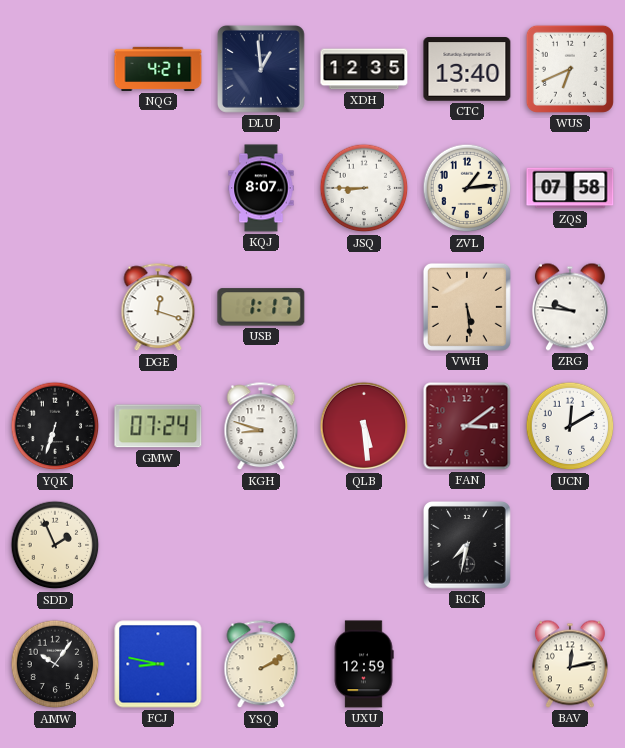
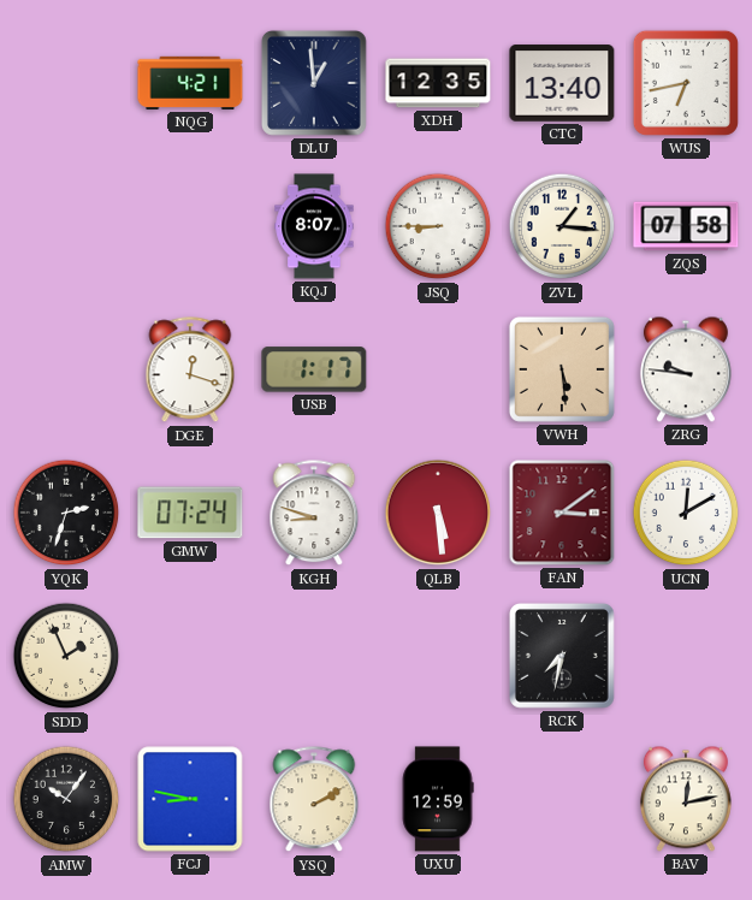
WUS: 6:41 -> 6:43
ZVL: 1:14 -> 1:16
YQK: 6:33 -> 2:33
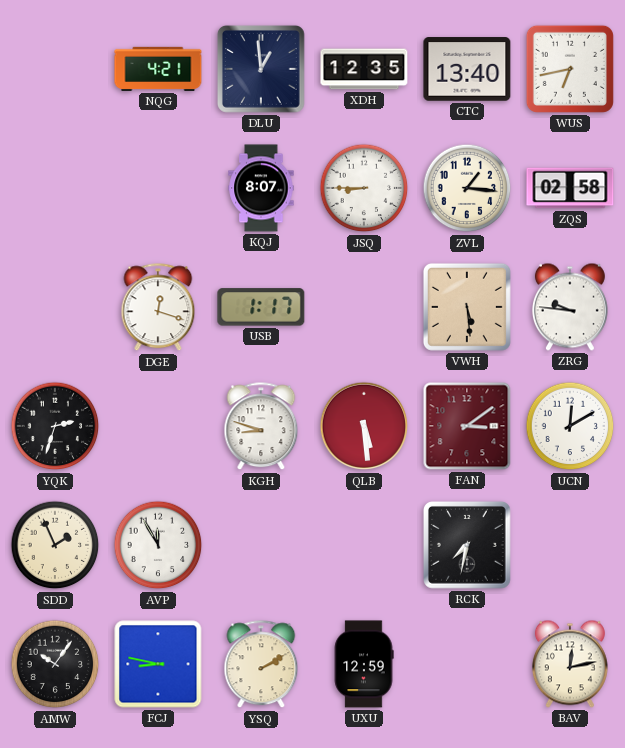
ZQS: 07:58 -> 02:58
GMW: 07:24 -> none
AVP: none -> 11:55
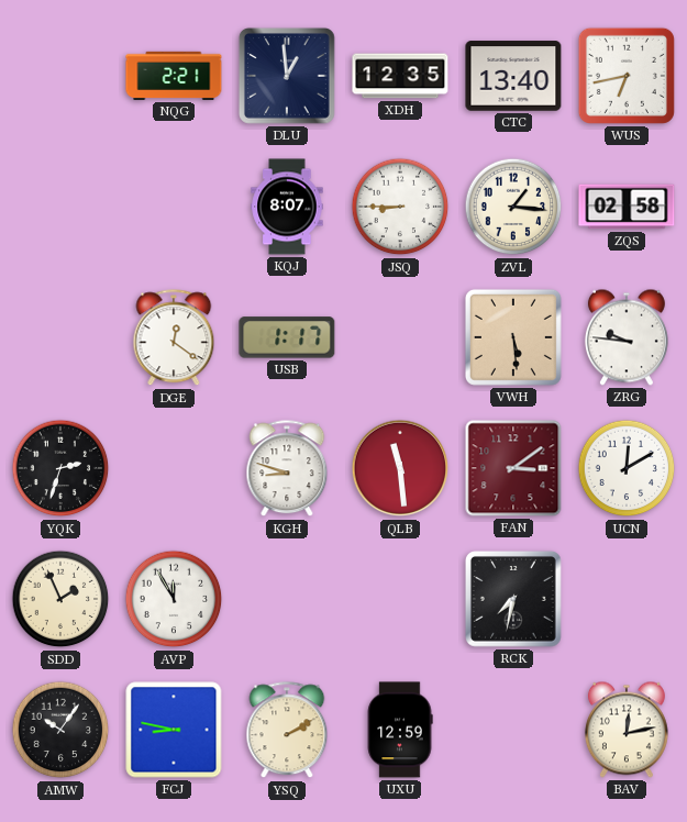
NQG: 4:21 -> 2:21
DGE: 12:18 -> 12:21
QLB: 5:29 -> 11:29
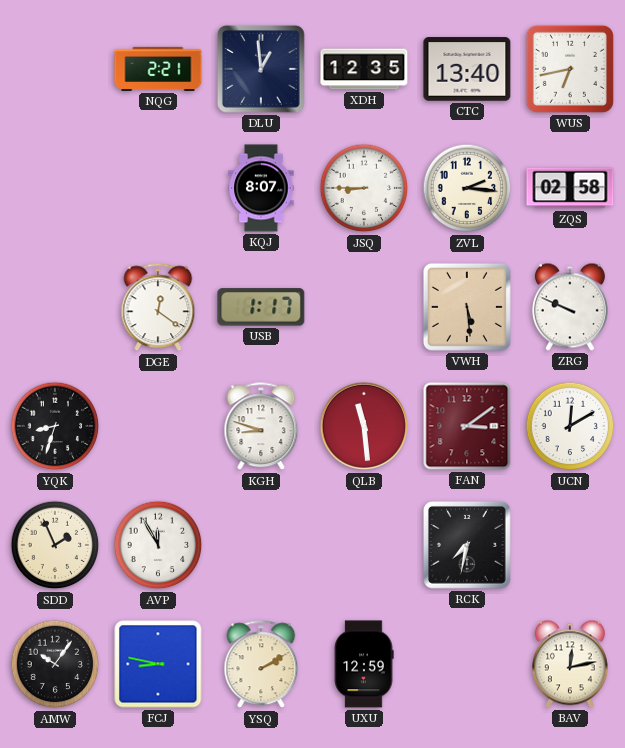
ZVL: 1:16 -> 2:16
ZRG: 9:46 -> 9:49
YQK: 2:33 -> 8:33
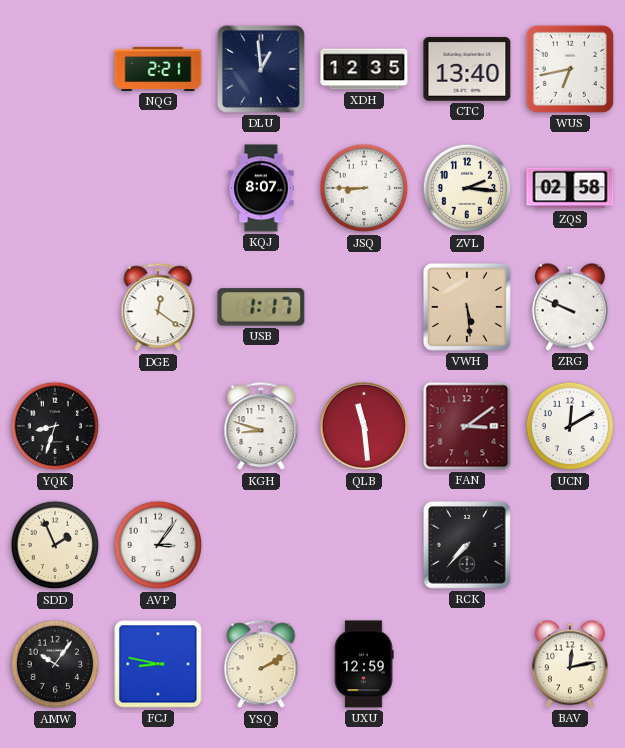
AVP: 11:55 -> 3:06
RCK: 7:32 -> 7:37
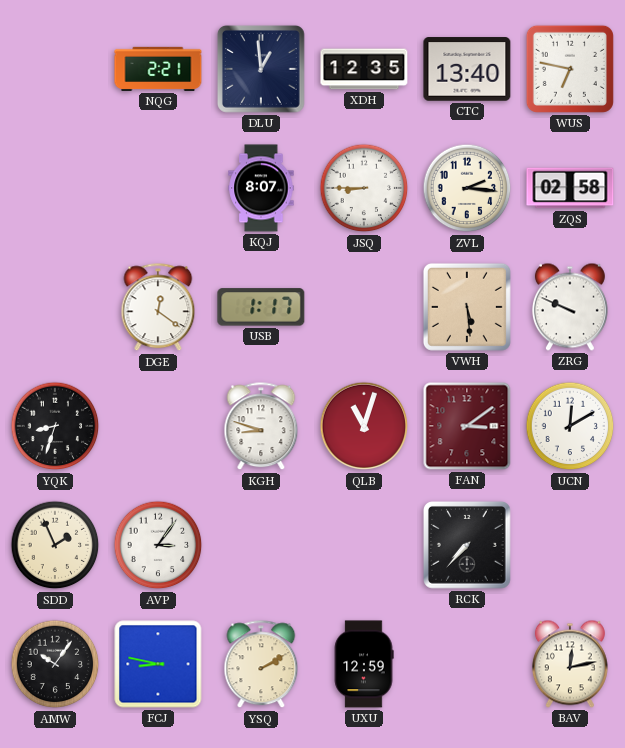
WUS: 6:43 -> 6:47
QLB: 11:29 -> 11:03
